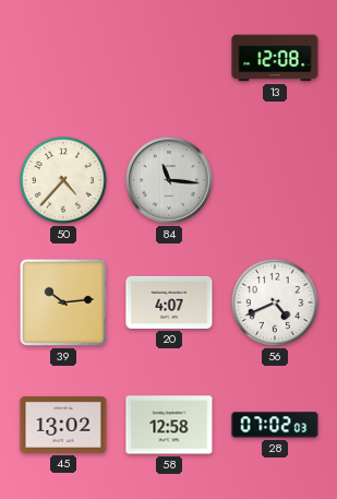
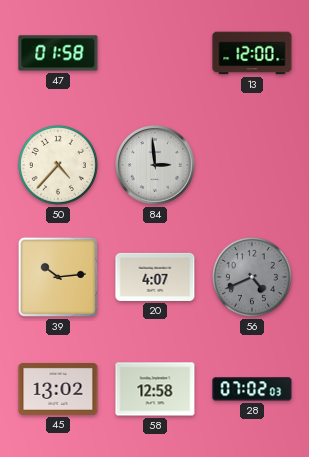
47: none -> 01:58
13: 12:08 -> 12:00
84: 11:16 -> 2:59
56 dial: white -> grey
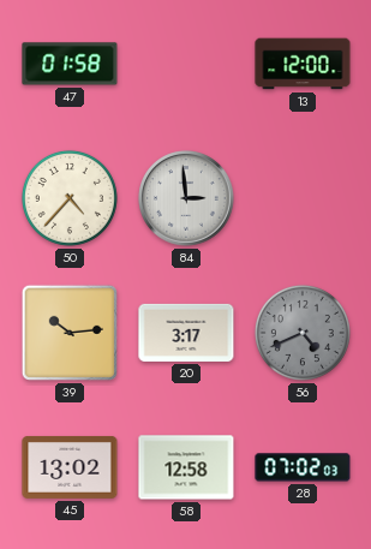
20: 4:07 -> 3:17
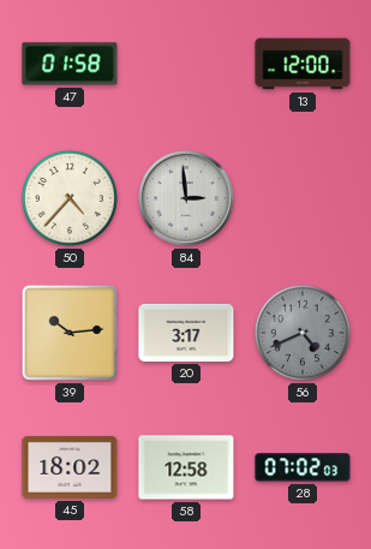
45: 13:02 -> 18:02
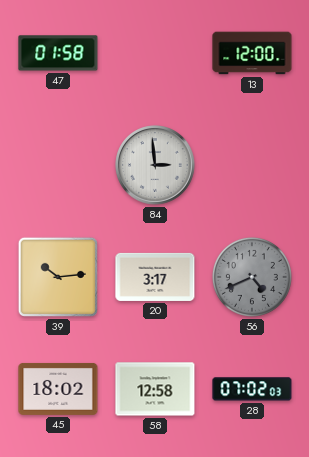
50: 4:37 -> none
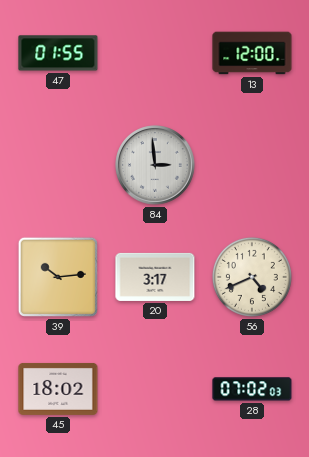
47: 01:58 -> 01:55
56 dial: grey -> cream
58: 12:58 -> none
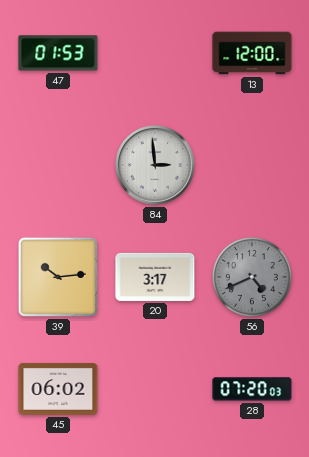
47: 01:55 -> 01:53
56 dial: cream -> grey
45: 18:02 -> 06:02
28: 07:02 -> 07:20
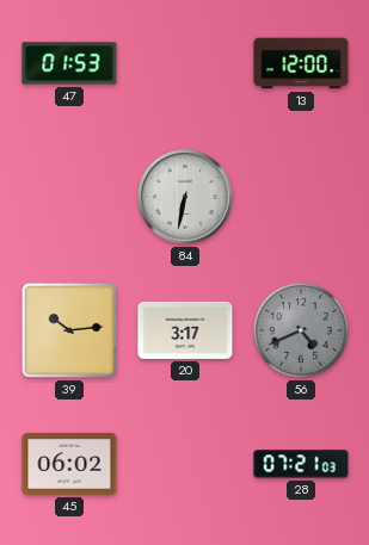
84: 2:59 -> 6:32
28: 07:20 -> 07:21
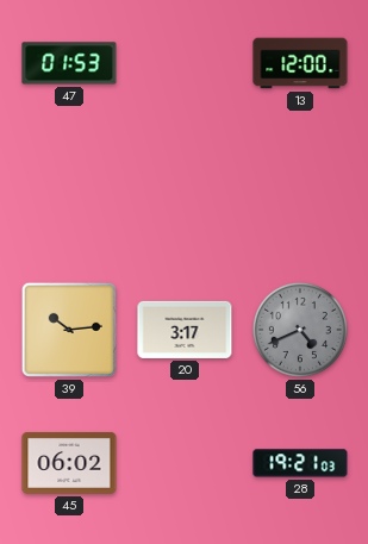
84: 6:32 -> none
28: 07:21 -> 19:21
